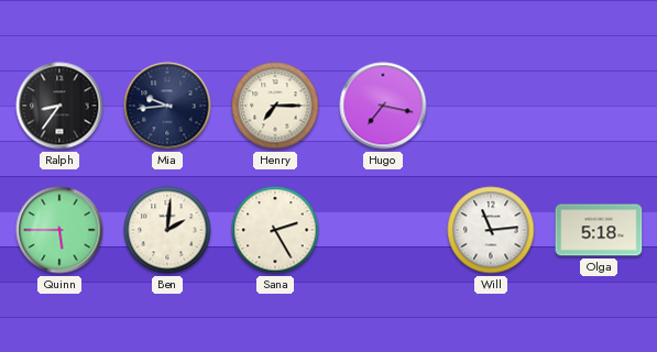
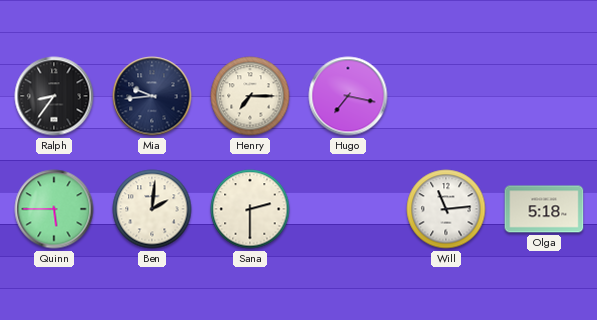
Sana: 2:25 -> 2:30
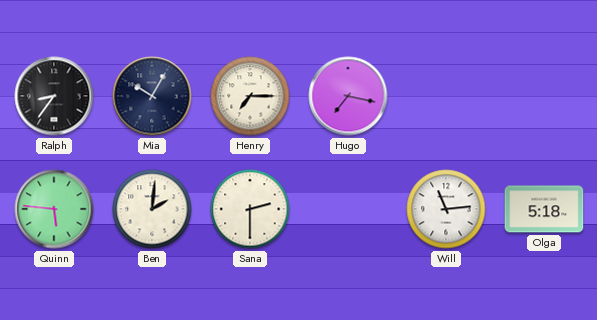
Mia: 9:44 -> 10:05
Quinn: 5:45 -> 5:46
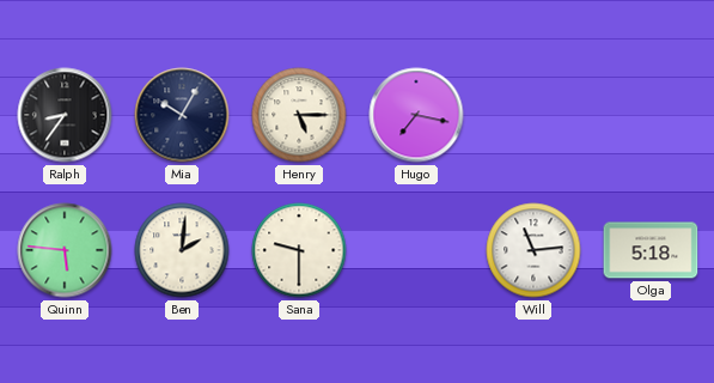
Henry: 7:15 -> 5:15
Sana: 2:30 -> 9:30
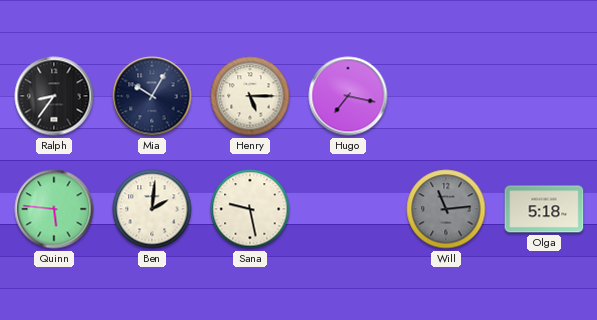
Sana: 9:30 -> 9:28
Will dial: white -> grey
